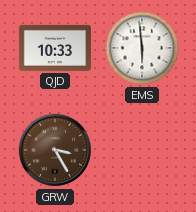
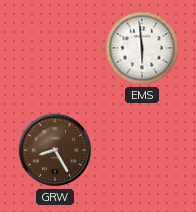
QJD: 10:33 -> none
GRW: 3:25 -> 8:25
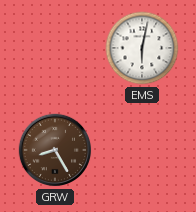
EMS: 5:59 -> 6:02
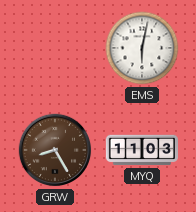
MYQ: none -> 11:03
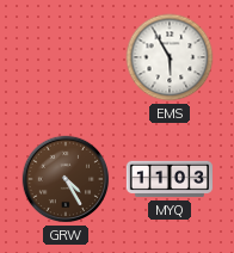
EMS: 6:02 -> 5:55
GRW: 8:25 -> 4:25
